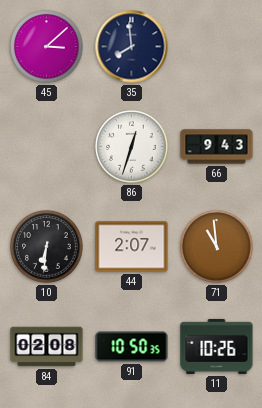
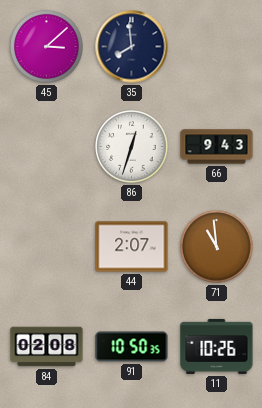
10: 6:31 -> none
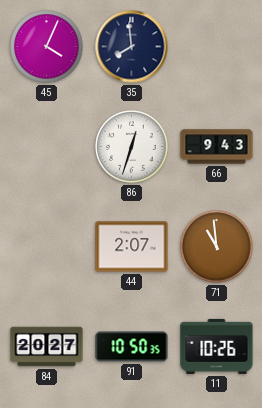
45: 3:08 -> 4:04
84: 02:08 -> 20:27
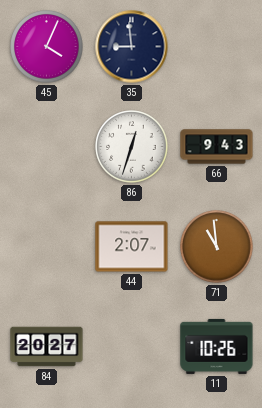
35: 7:59 -> 8:59
91: 10:50 -> none
